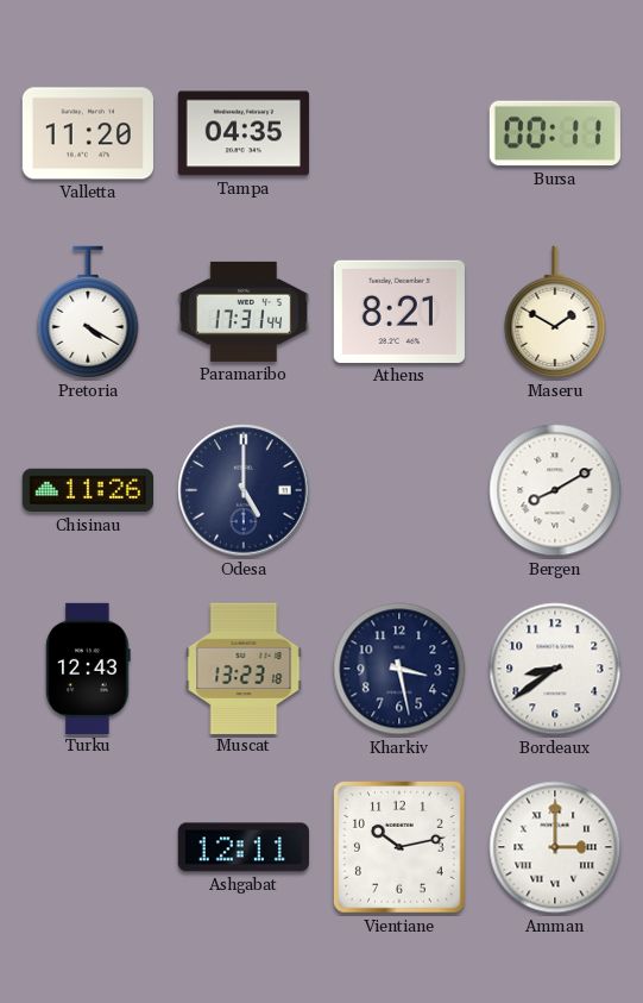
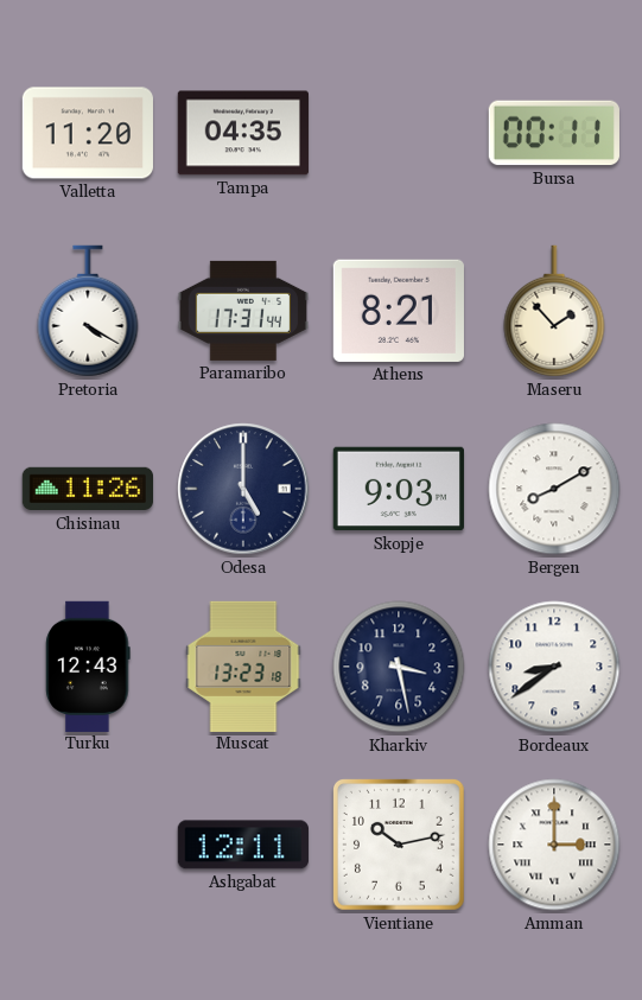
Maseru: 1:50 -> 1:53
Skopje: none -> 9:03
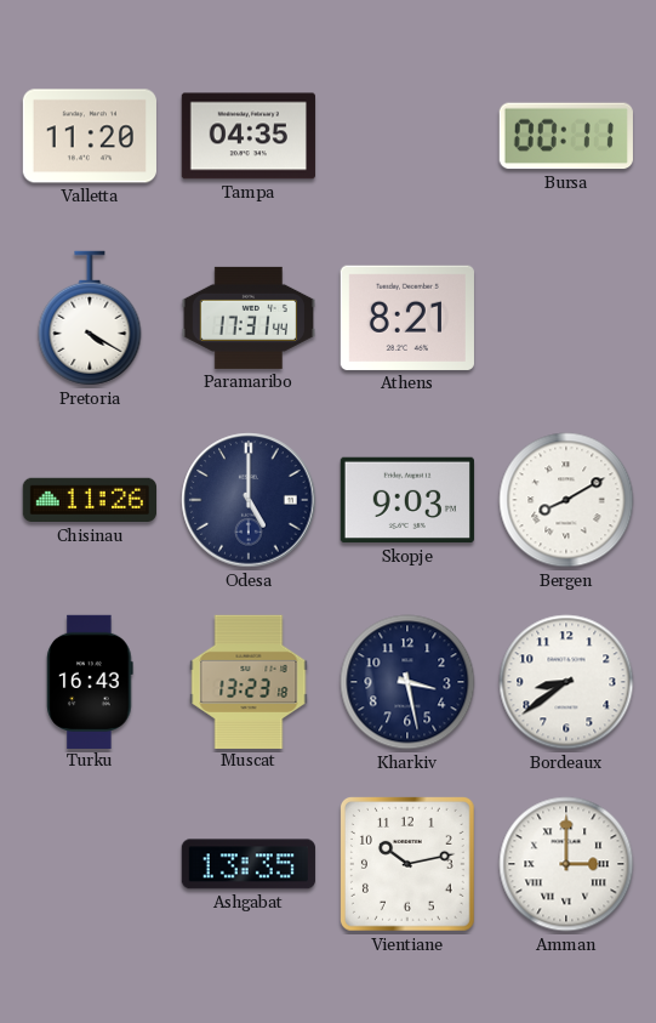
Maseru: 1:53 -> none
Turku: 12:43 -> 16:43
Ashgabat: 12:11 -> 13:35
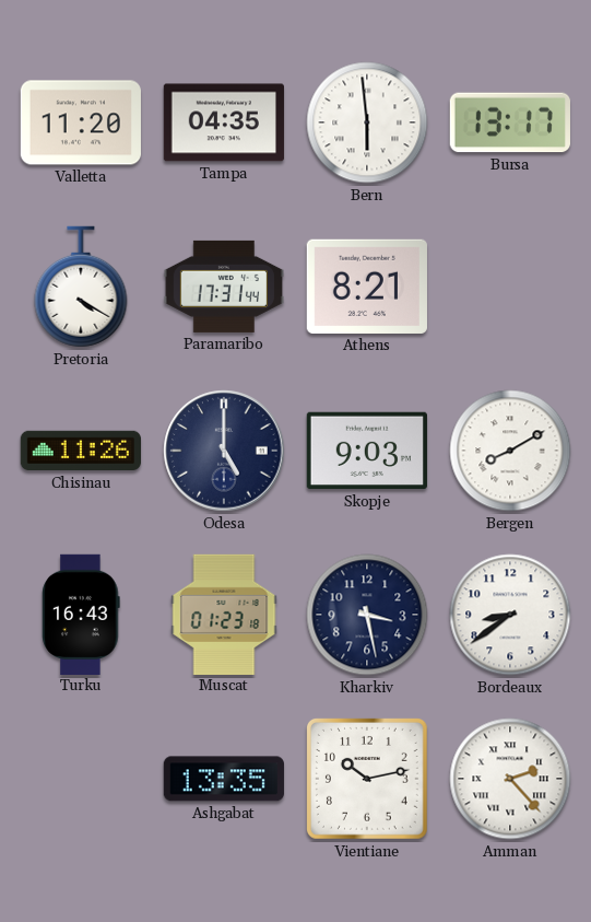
Bern: none -> 5:59
Bursa: 00:11 -> 13:17
Muscat: 13:23 -> 01:23
Amman: 3:00 -> 2:23
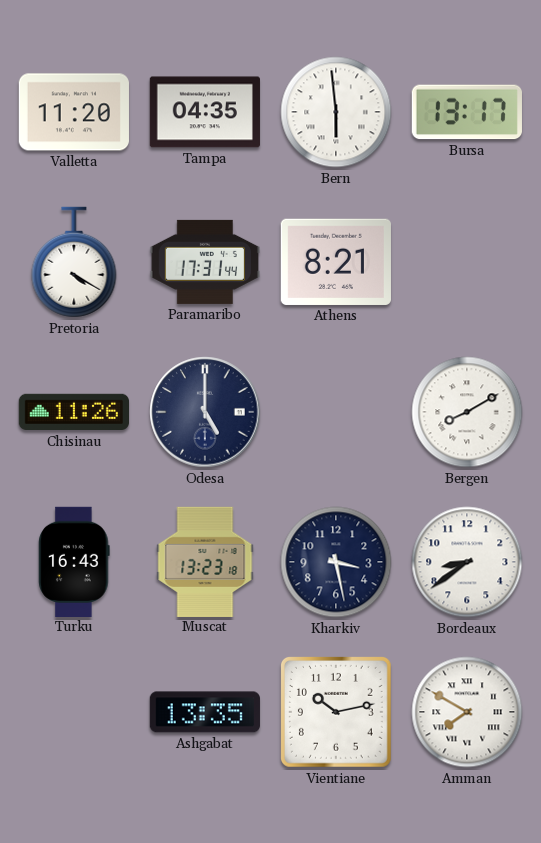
Skopje: 9:03 -> none
Muscat: 01:23 -> 13:23
Amman: 2:23 -> 7:50
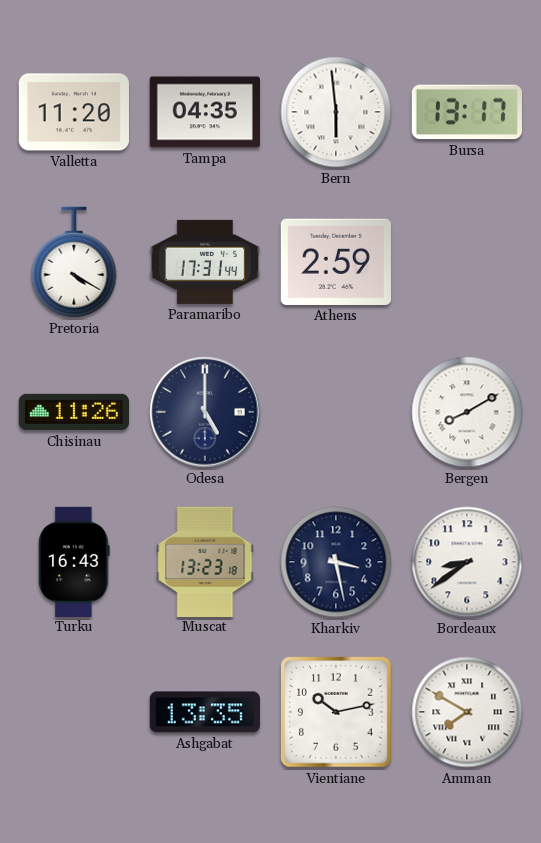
Athens: 8:21 -> 2:59
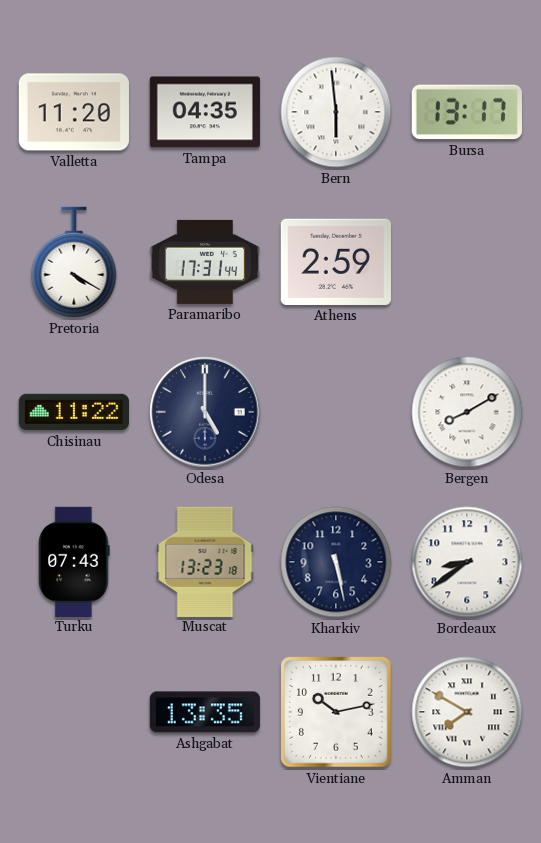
Chisinau: 11:26 -> 11:22
Turku: 16:43 -> 07:43
Kharkiv: 3:28 -> 5:28
